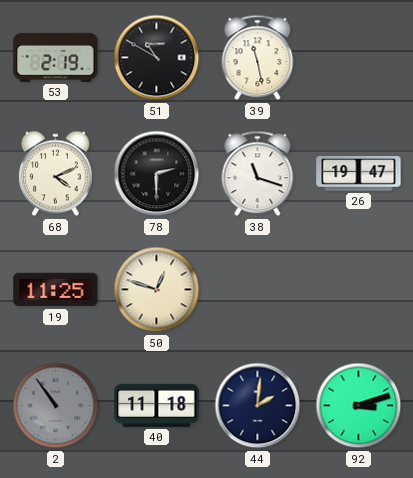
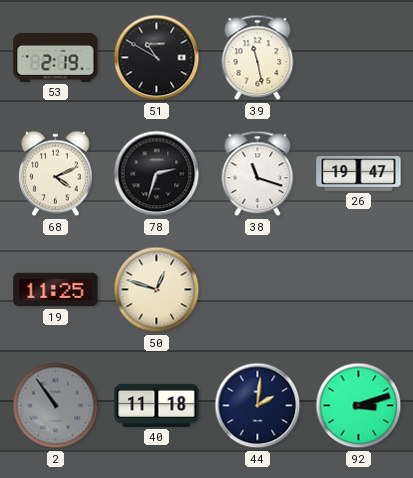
78: 2:30 -> 2:33
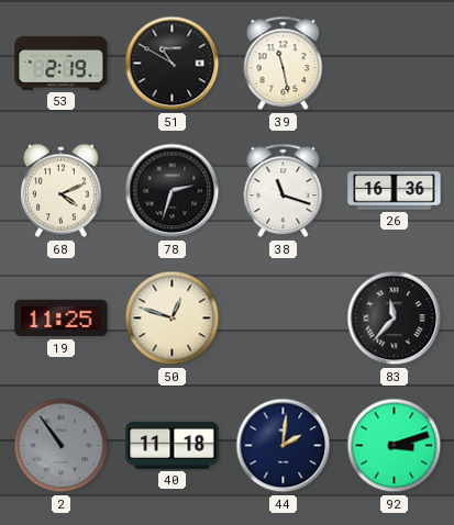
26: 19:47 -> 16:36
83: none -> 11:37
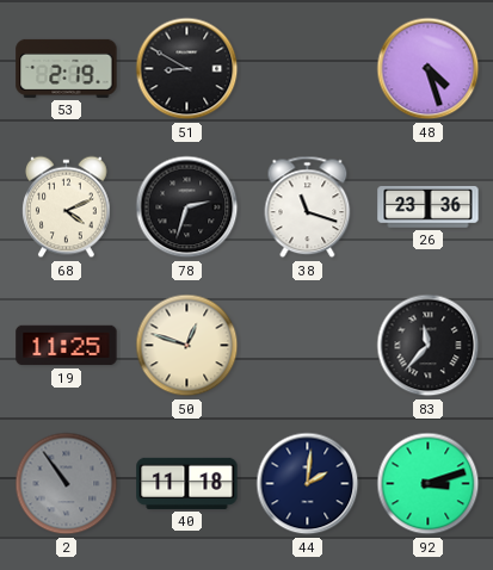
51: 10:50 -> 8:50
39: 11:28 -> none
48: none -> 4:27
26: 16:36 -> 23:36
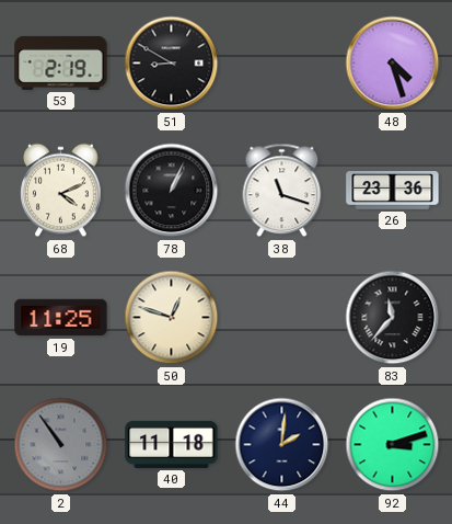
78: 2:33 -> 1:04
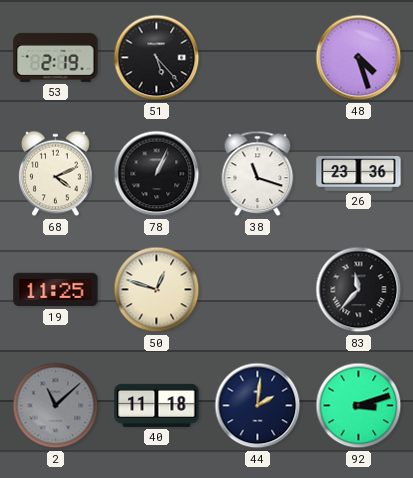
51: 8:50 -> 5:23
2: 10:54 -> 11:08
